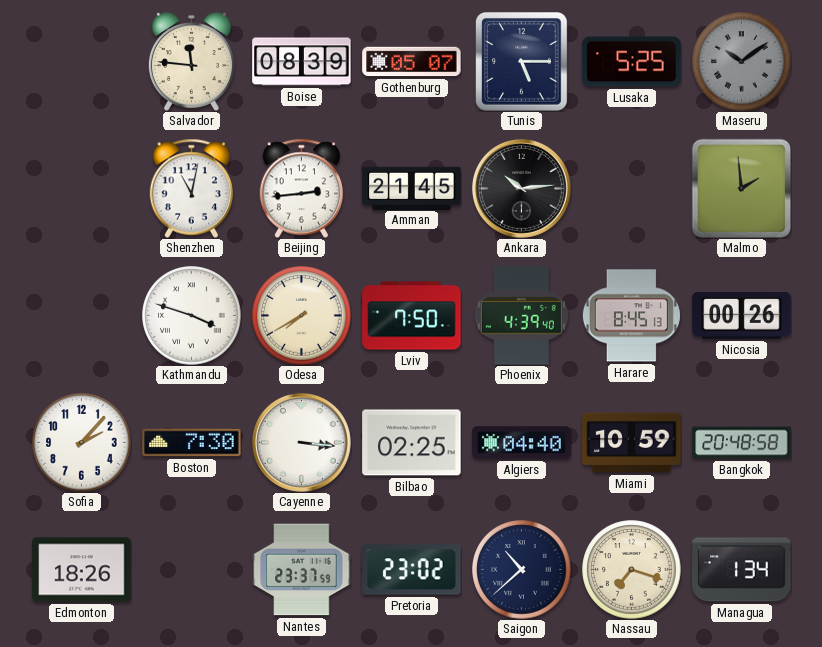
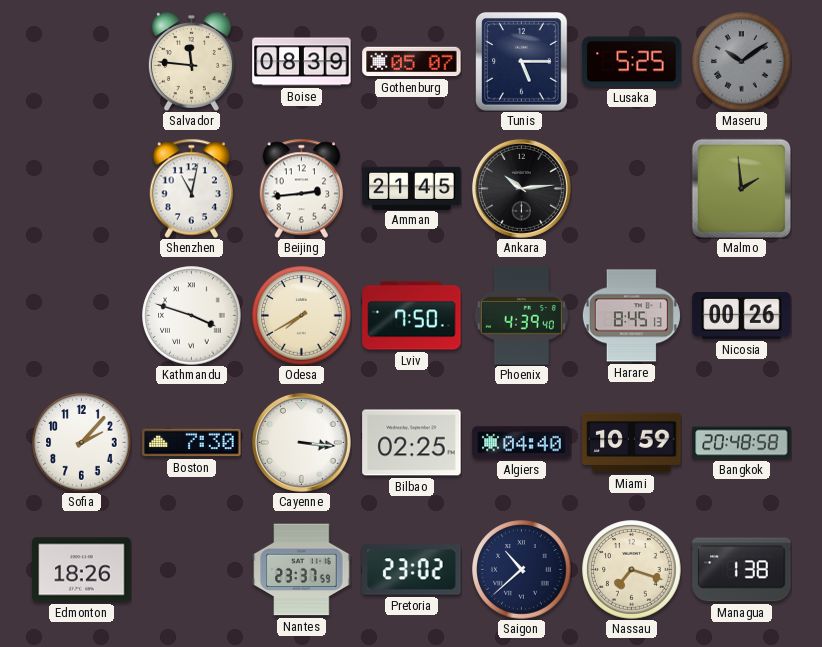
Managua: 1:34 -> 1:38
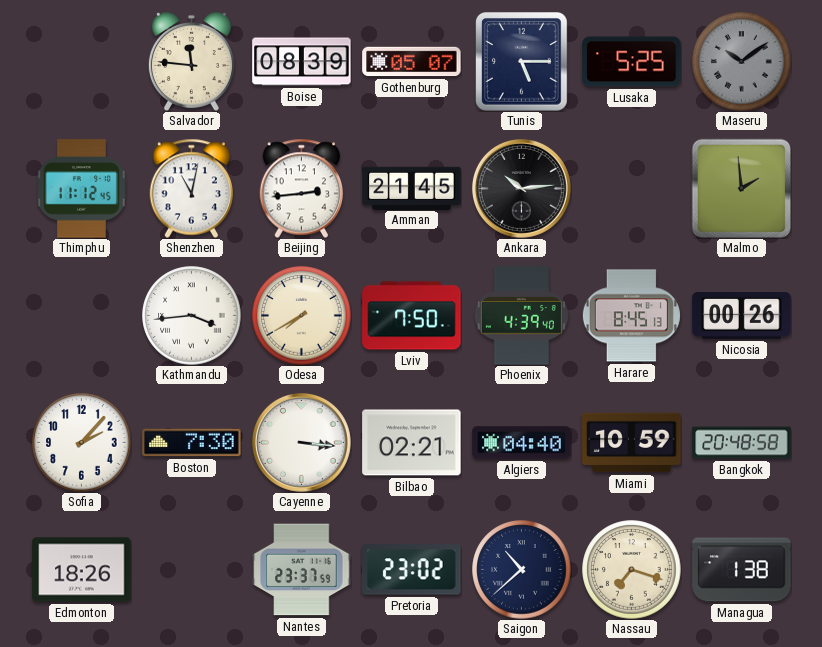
Thimphu: none -> 11:12
Kathmandu: 3:48 -> 3:44
Bilbao: 02:25 -> 02:21
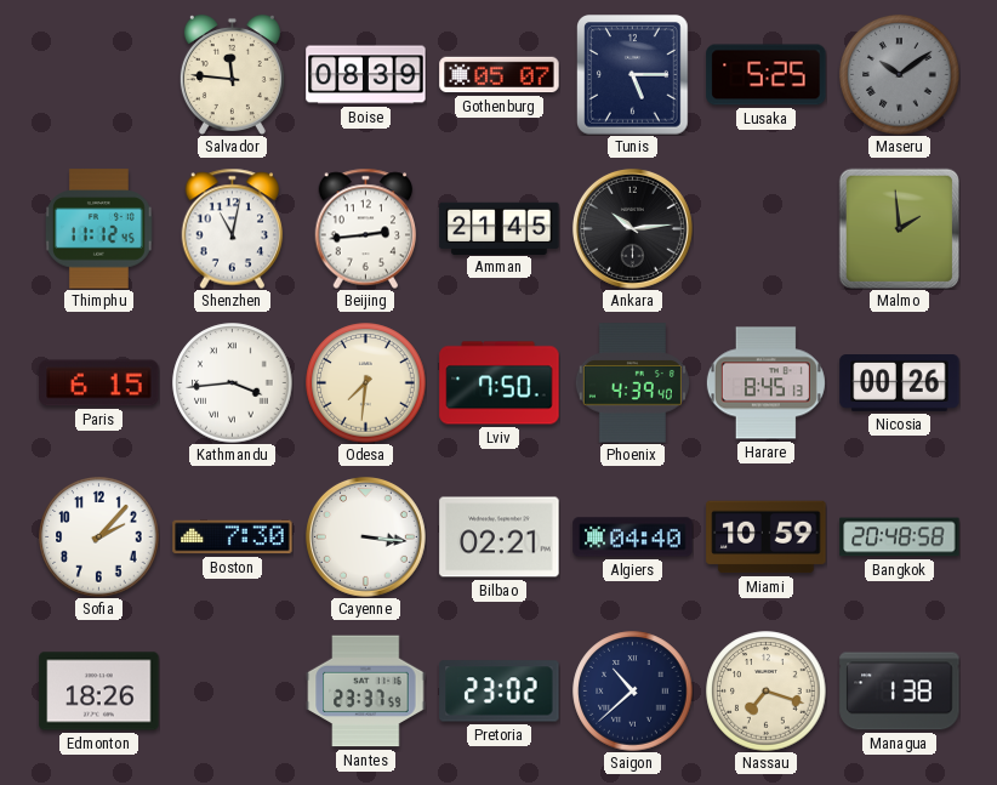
Paris: none -> 6:15
Odesa: 7:40 -> 7:31
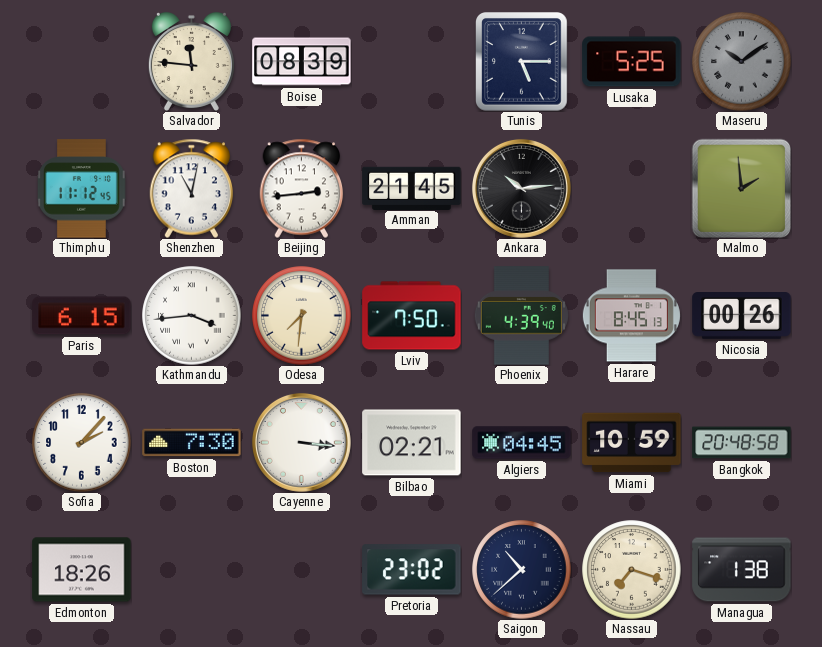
Gothenburg: 05:07 -> none
Algiers: 04:40 -> 04:45
Nantes: 23:37 -> none
